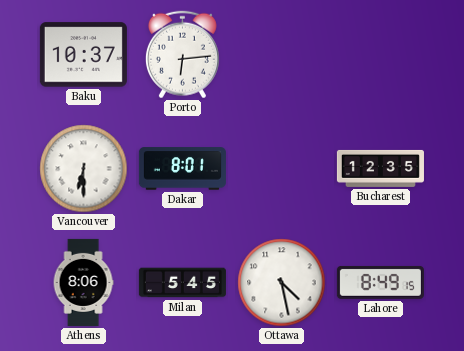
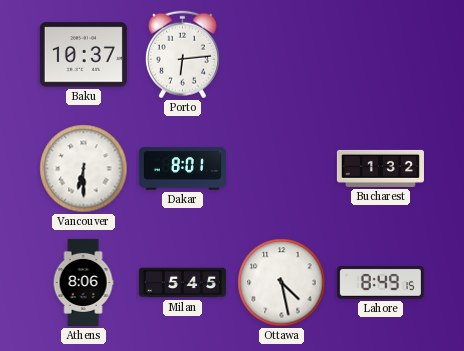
Bucharest: 12:35 -> 1:32
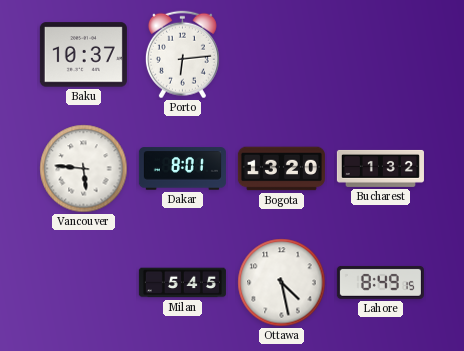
Vancouver: 6:30 -> 5:46
Bogota: none -> 13:20
Athens: 8:06 -> none
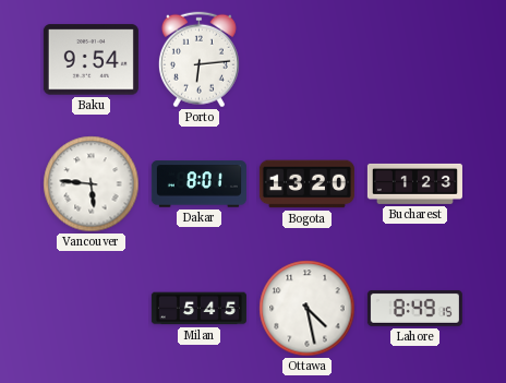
Baku: 10:37 -> 9:54
Bucharest: 1:32 -> 1:23
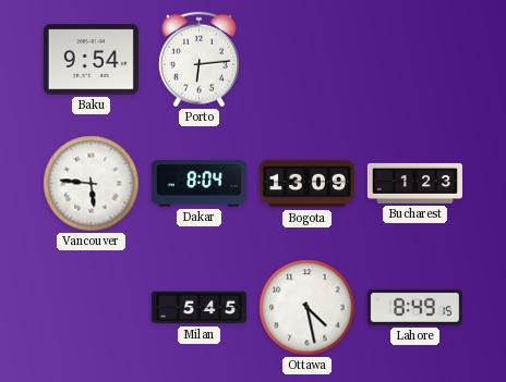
Dakar: 8:01 -> 8:04
Bogota: 13:20 -> 13:09
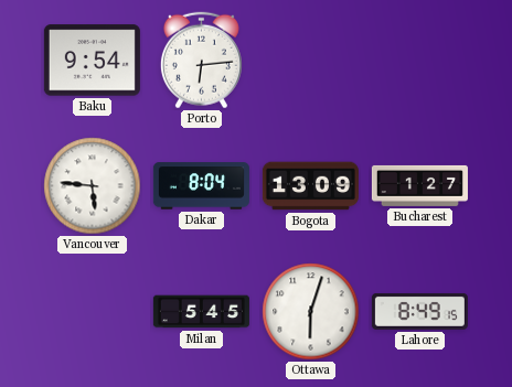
Bucharest: 1:23 -> 1:27
Ottawa: 4:28 -> 6:03
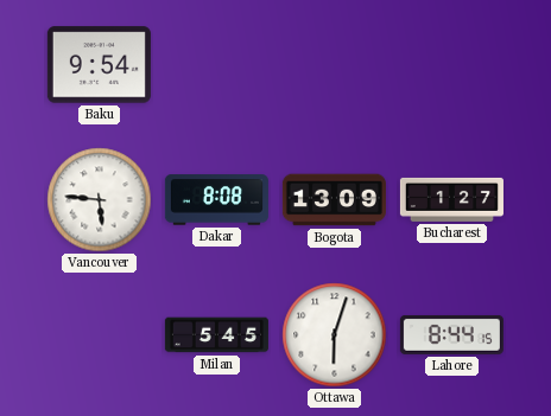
Porto: 6:14 -> none
Dakar: 8:04 -> 8:08
Lahore: 8:49 -> 8:44
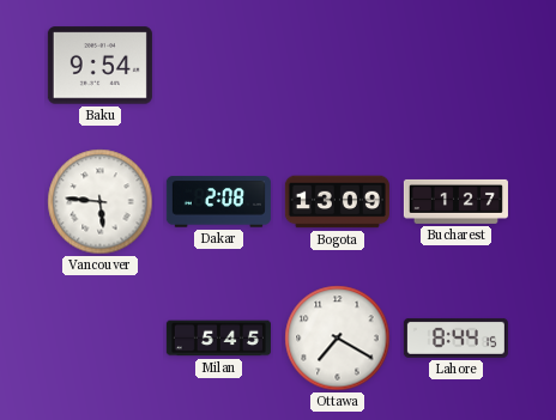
Dakar: 8:08 -> 2:08
Ottawa: 6:03 -> 7:20
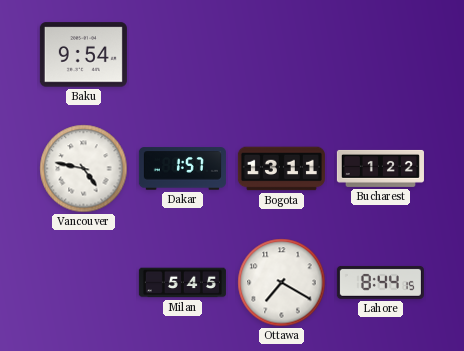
Vancouver: 5:46 -> 4:47
Dakar: 2:08 -> 1:57
Bogota: 13:09 -> 13:11
Bucharest: 1:27 -> 1:22
